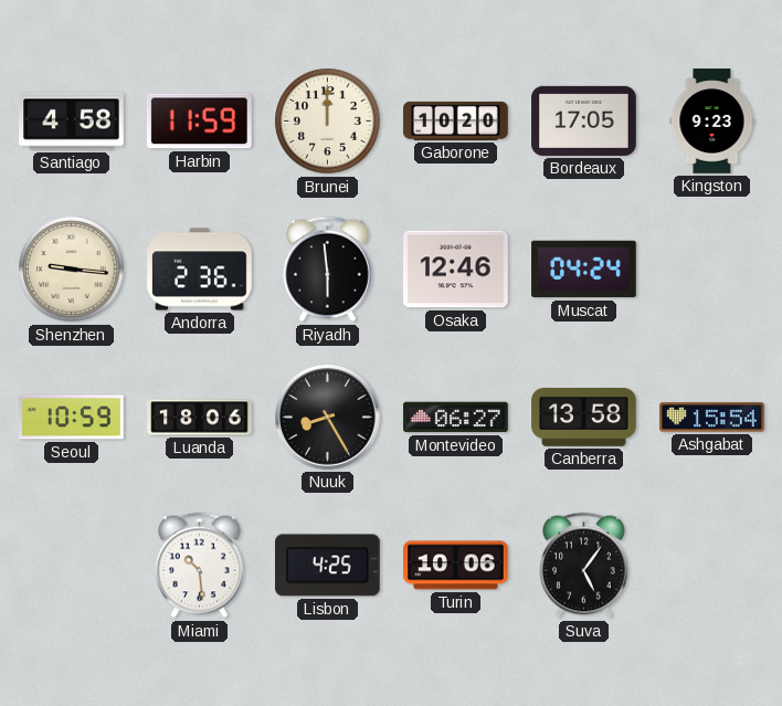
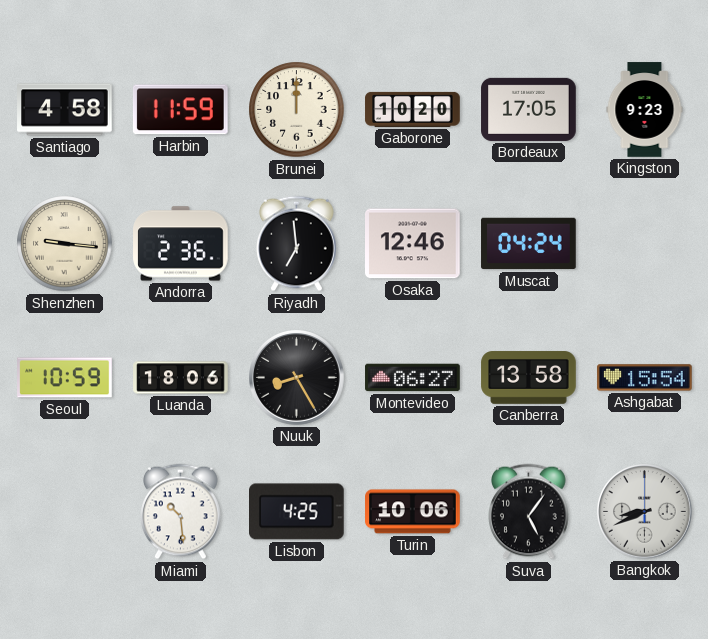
Riyadh: 5:59 -> 6:59
Bangkok: none -> 8:41
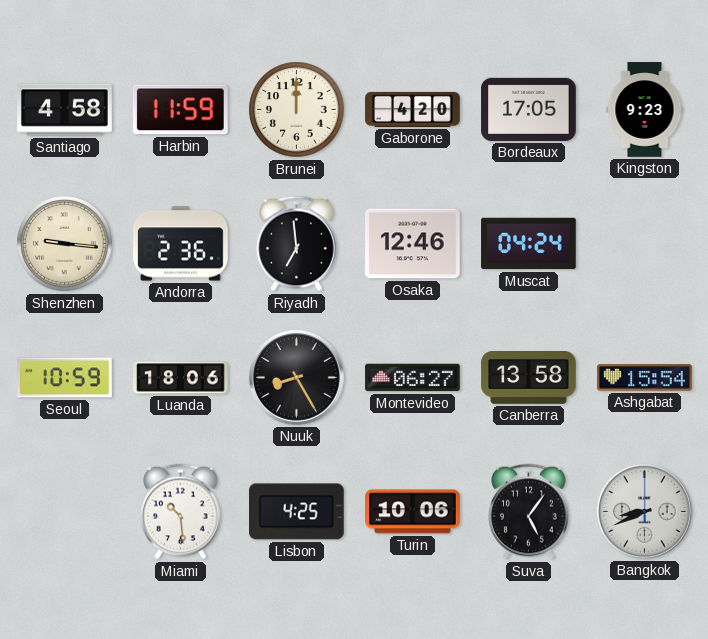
Gaborone: 10:20 -> 4:20
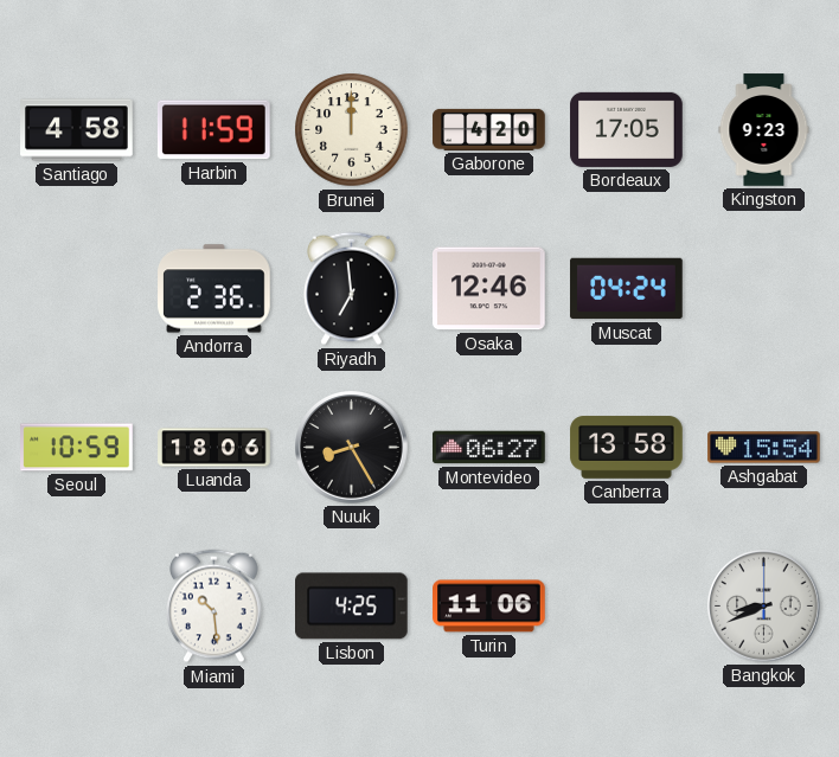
Shenzhen: 9:16 -> none
Turin: 10:06 -> 11:06
Suva: 5:06 -> none
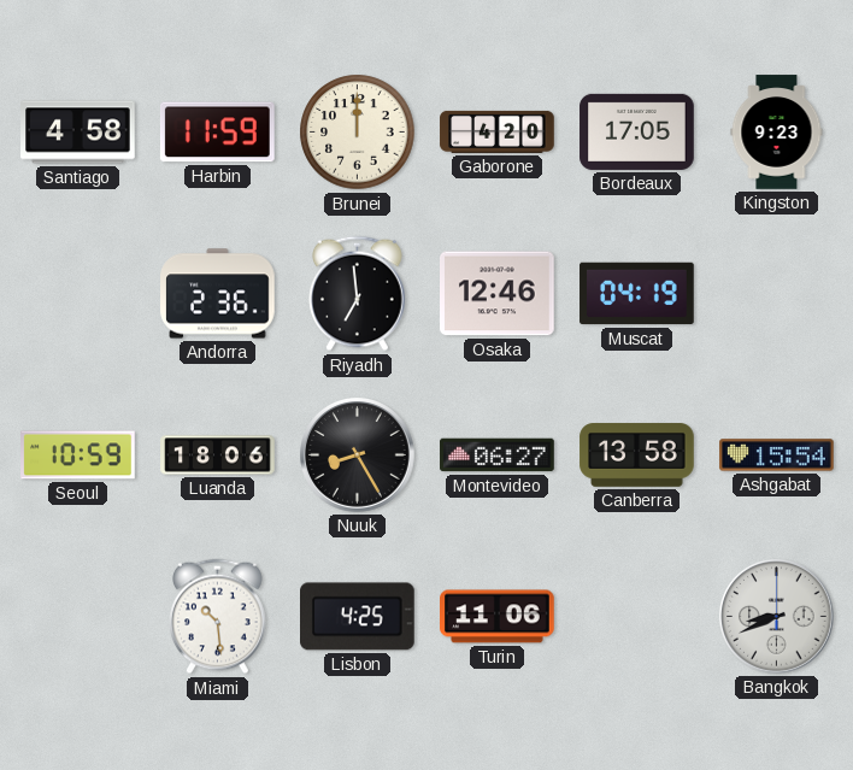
Muscat: 04:24 -> 04:19
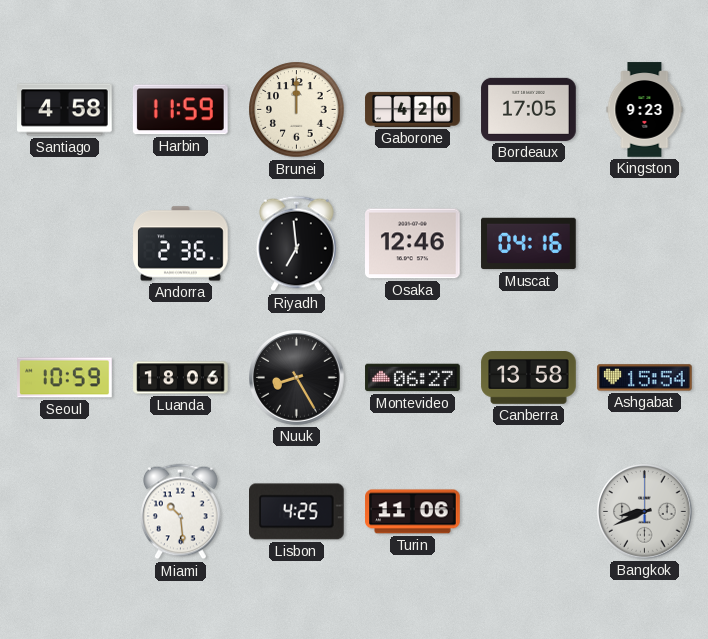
Muscat: 04:19 -> 04:16
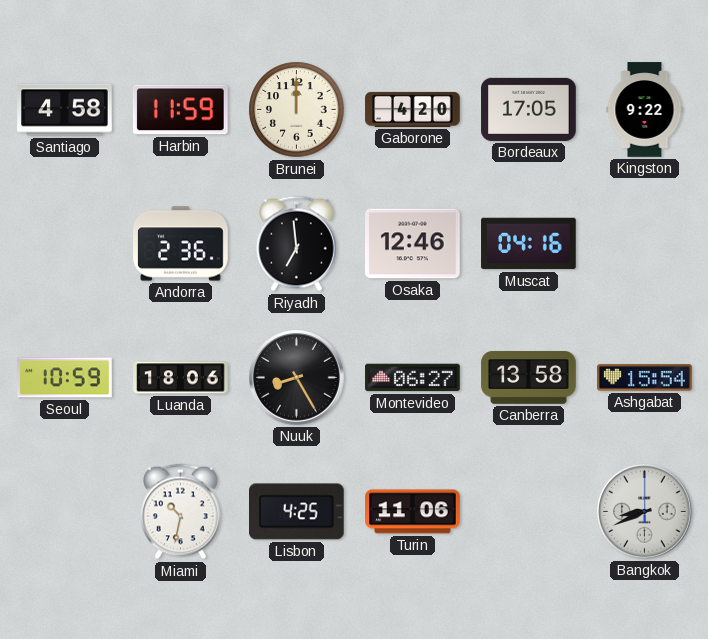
Kingston: 9:23 -> 9:22
Miami: 10:29 -> 10:32
